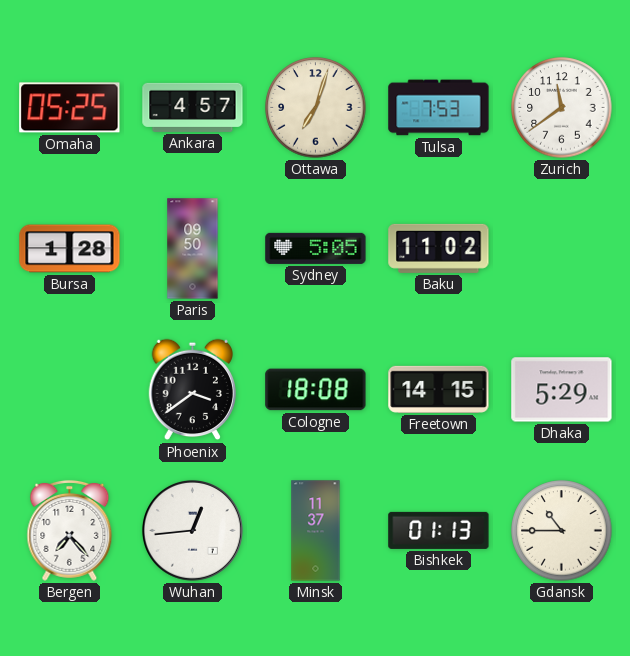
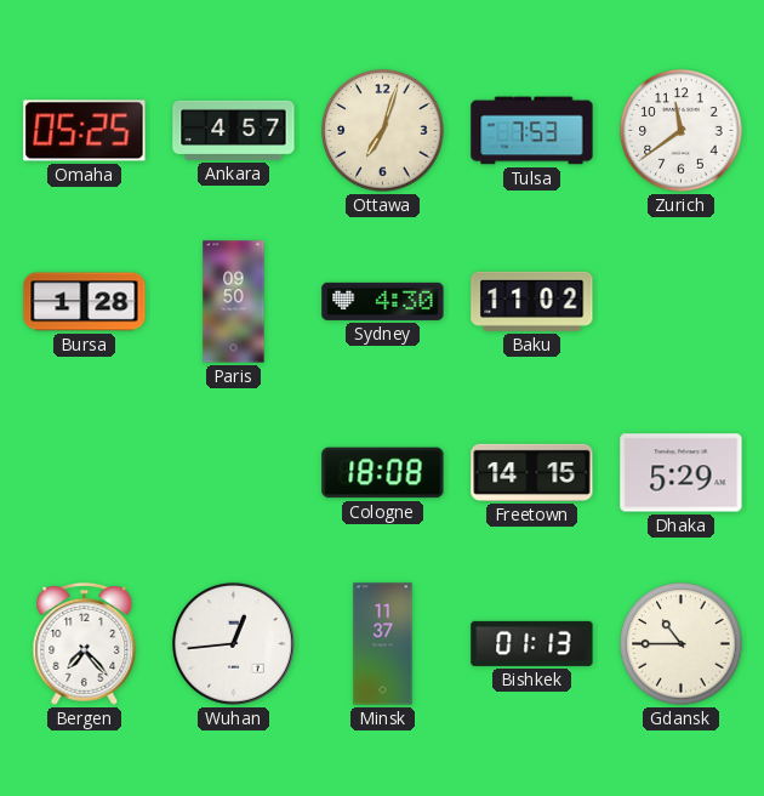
Sydney: 5:05 -> 4:30
Phoenix: 3:39 -> none
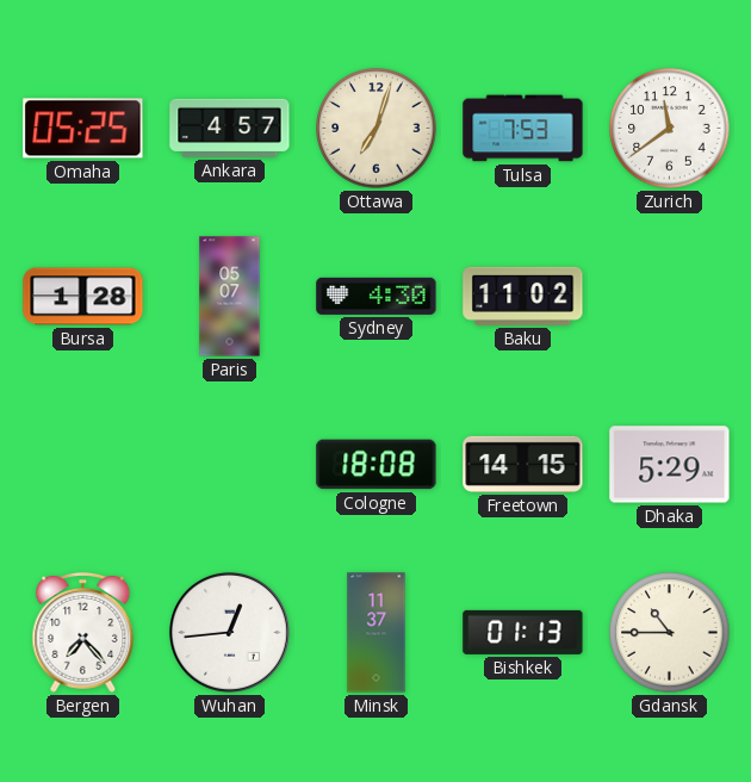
Paris: 09:50 -> 05:07
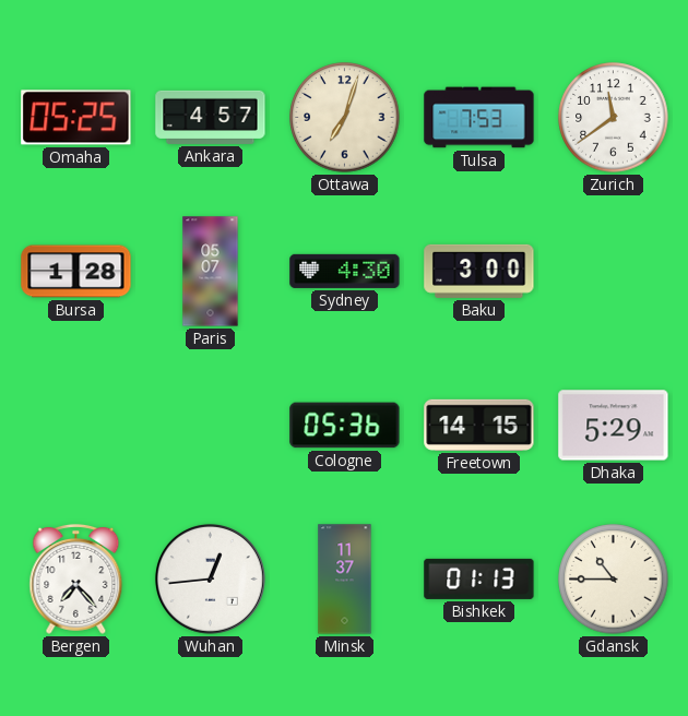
Baku: 11:02 -> 3:00
Cologne: 18:08 -> 05:36
